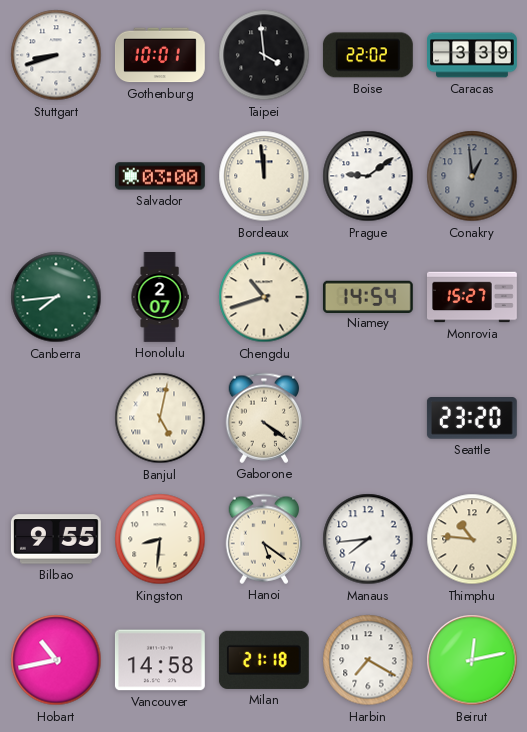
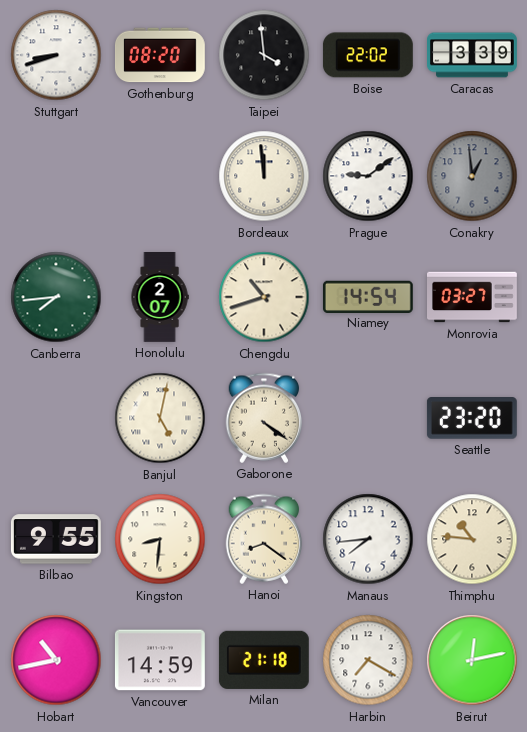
Gothenburg: 10:01 -> 08:20
Salvador: 03:00 -> none
Monrovia: 15:27 -> 03:27
Hanoi: 5:21 -> 8:21
Vancouver: 14:58 -> 14:59
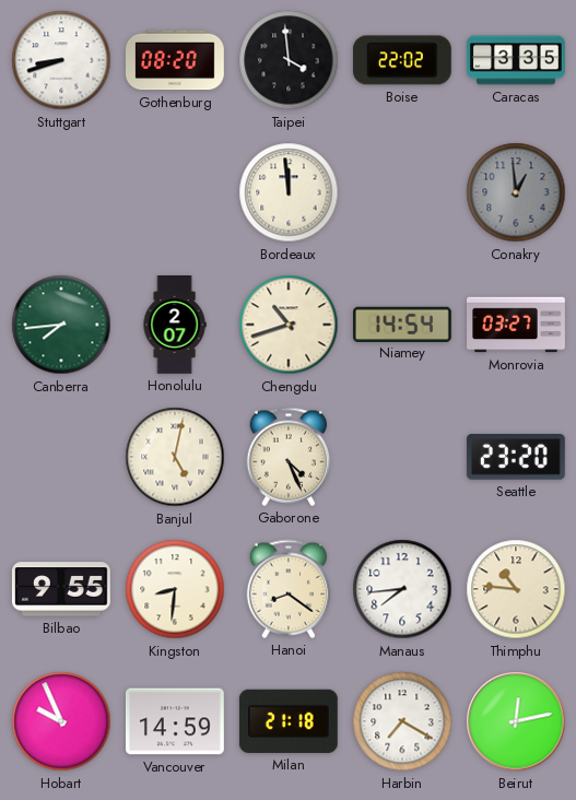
Caracas: 3:39 -> 3:35
Prague: 9:09 -> none
Gaborone: 4:21 -> 4:26
Hobart: 10:43 -> 9:56
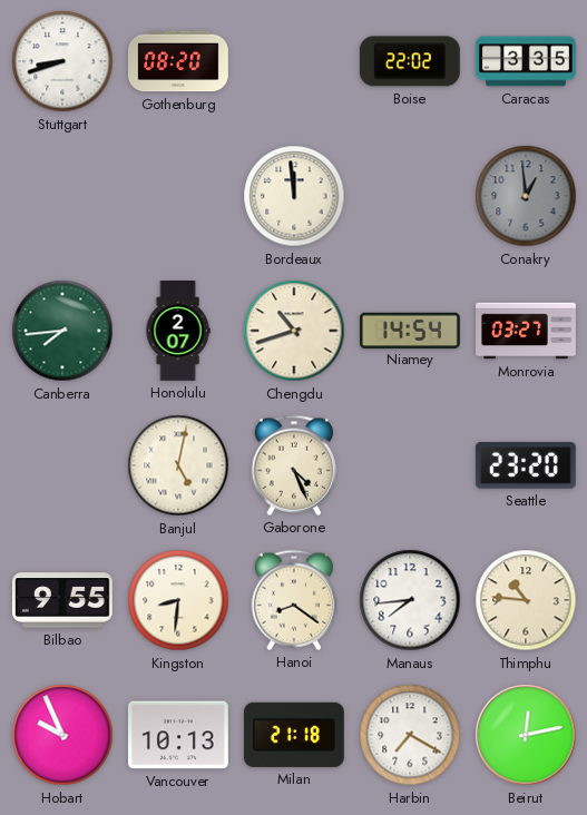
Taipei: 3:59 -> none
Vancouver: 14:59 -> 10:13
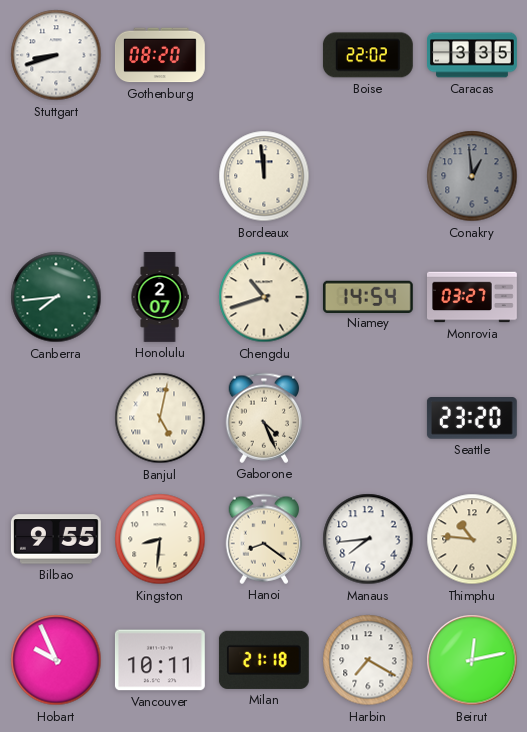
Vancouver: 10:13 -> 10:11
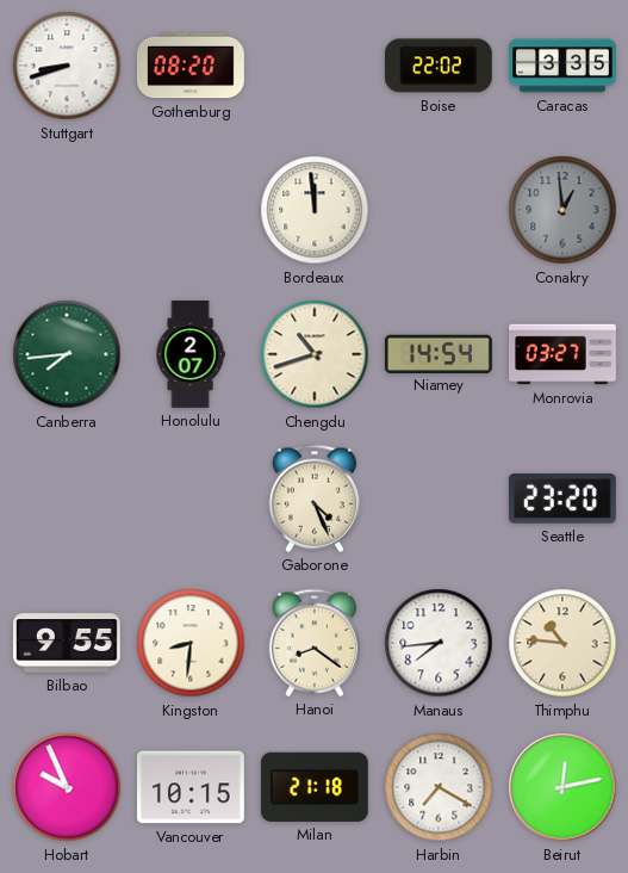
Banjul: 5:02 -> none
Vancouver: 10:11 -> 10:15
